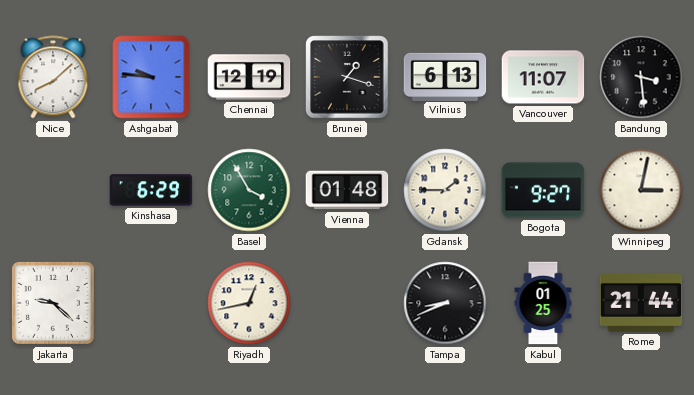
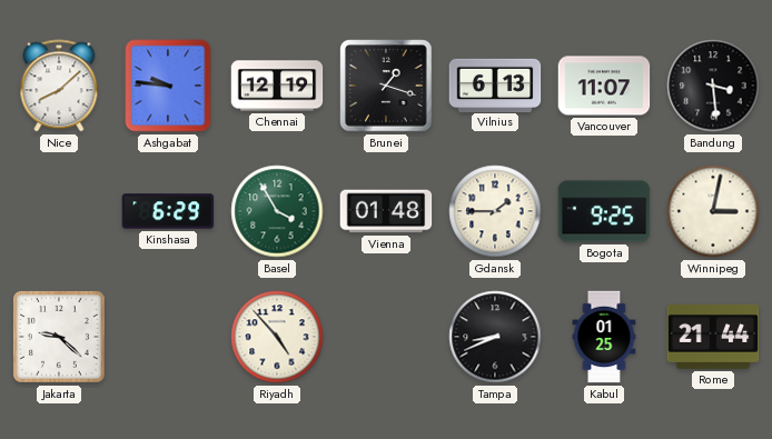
Bogota: 9:27 -> 9:25
Riyadh: 12:43 -> 4:53
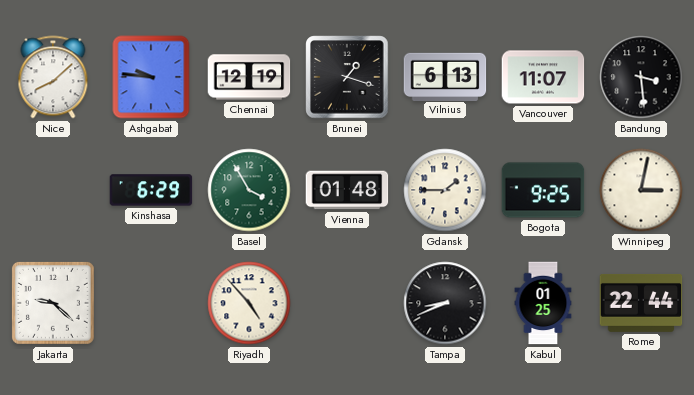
Rome: 21:44 -> 22:44
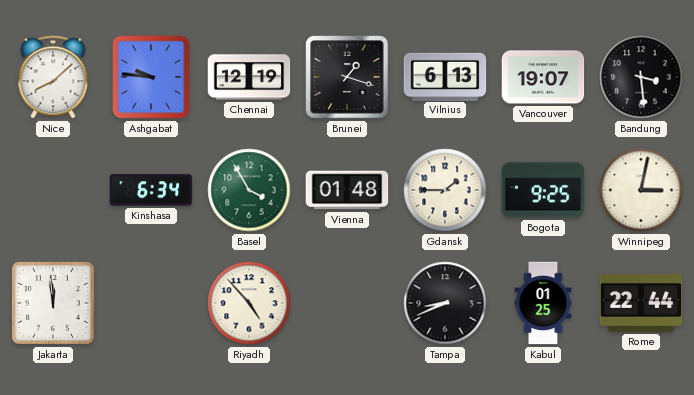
Vancouver: 11:07 -> 19:07
Kinshasa: 6:29 -> 6:34
Jakarta: 9:22 -> 11:59
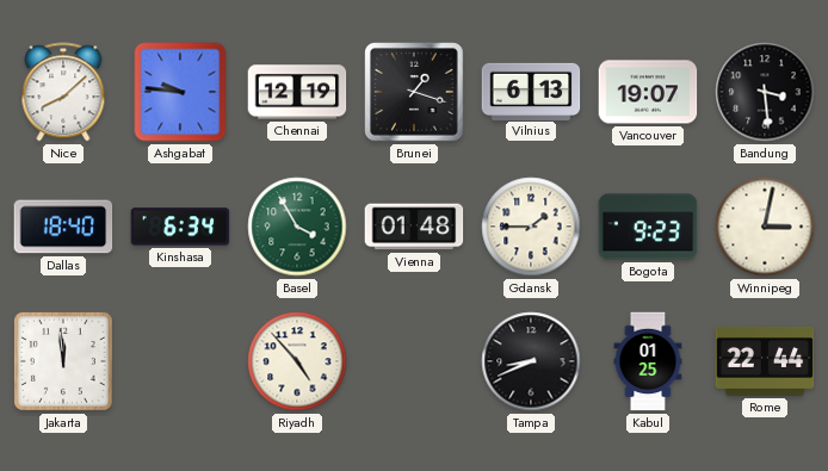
Dallas: none -> 18:40
Bogota: 9:25 -> 9:23
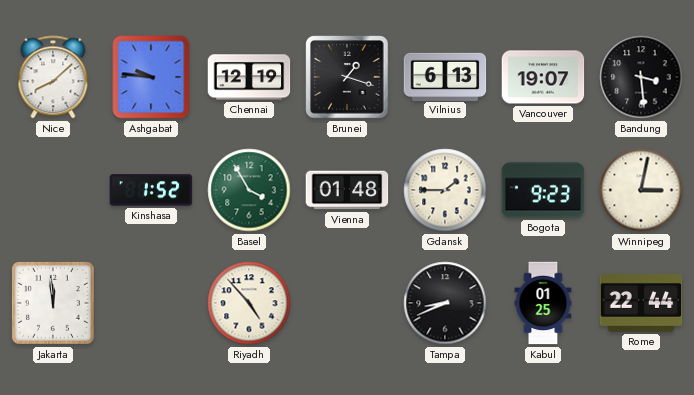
Dallas: 18:40 -> none
Kinshasa: 6:34 -> 1:52
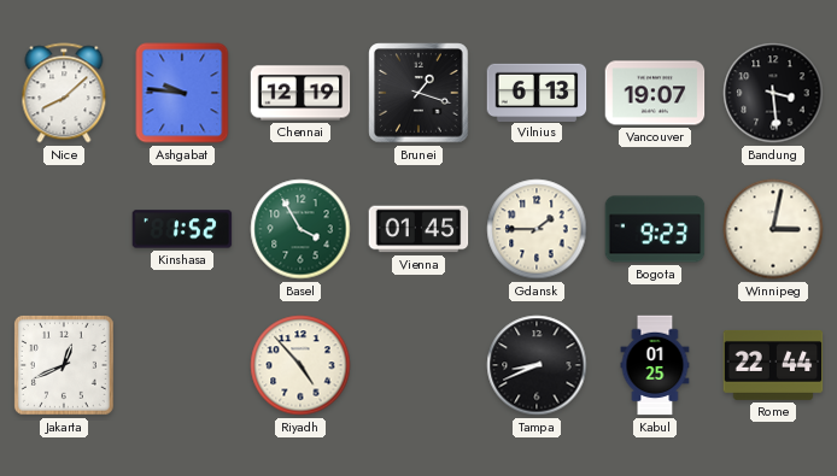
Vienna: 01:48 -> 01:45
Jakarta: 11:59 -> 12:41
